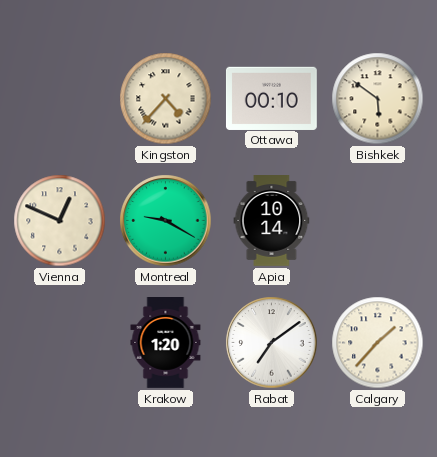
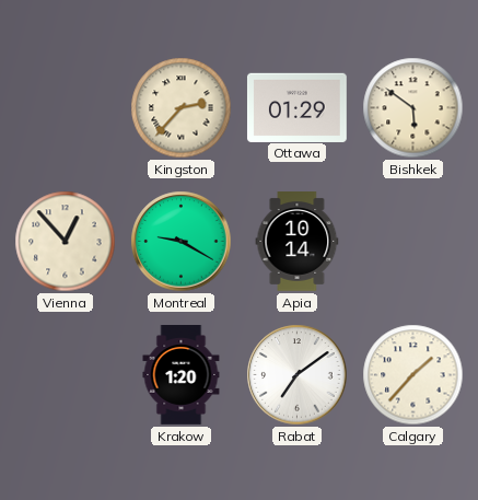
Kingston: 4:37 -> 2:37
Ottawa: 00:10 -> 01:29
Vienna: 12:49 -> 12:53
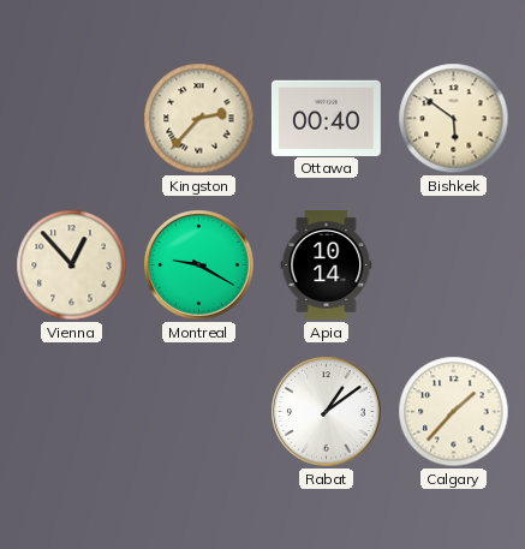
Ottawa: 01:29 -> 00:40
Krakow: 1:20 -> none
Rabat: 7:09 -> 1:09
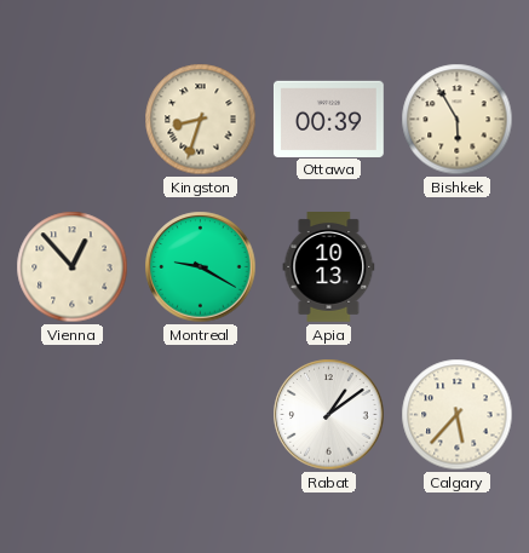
Kingston: 2:37 -> 8:33
Ottawa: 00:40 -> 00:39
Bishkek: 5:51 -> 5:55
Apia: 10:14 -> 10:13
Calgary: 1:37 -> 5:37
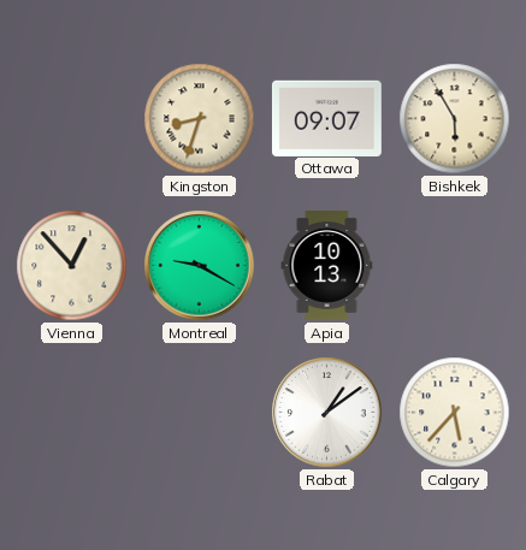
Ottawa: 00:39 -> 09:07
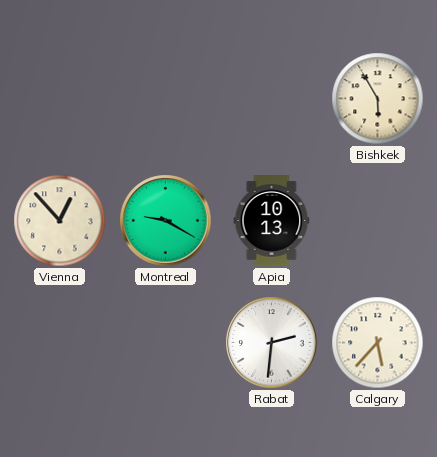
Kingston: 8:33 -> none
Ottawa: 09:07 -> none
Rabat: 1:09 -> 2:31
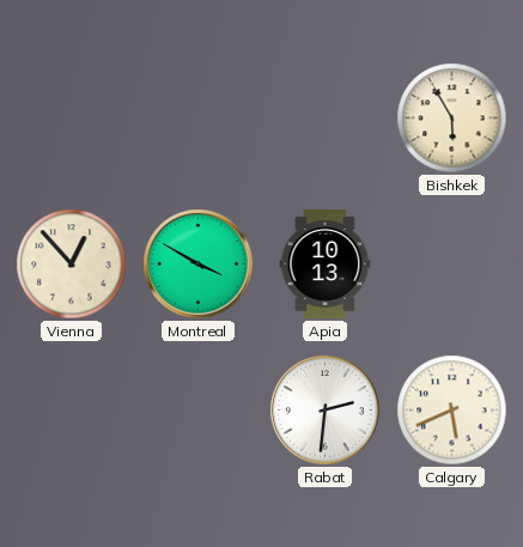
Montreal: 9:20 -> 3:50
Calgary: 5:37 -> 5:41
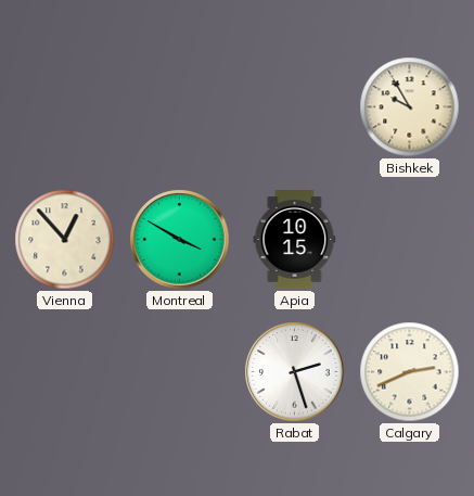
Bishkek: 5:55 -> 9:55
Apia: 10:13 -> 10:15
Rabat: 2:31 -> 2:27
Calgary: 5:41 -> 2:41
